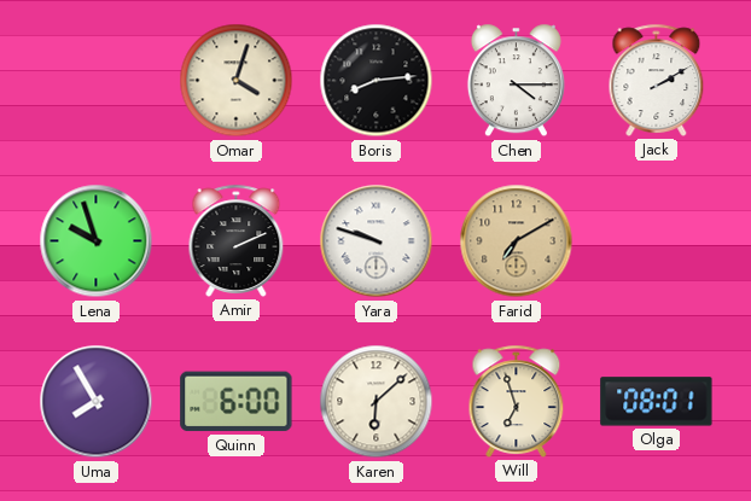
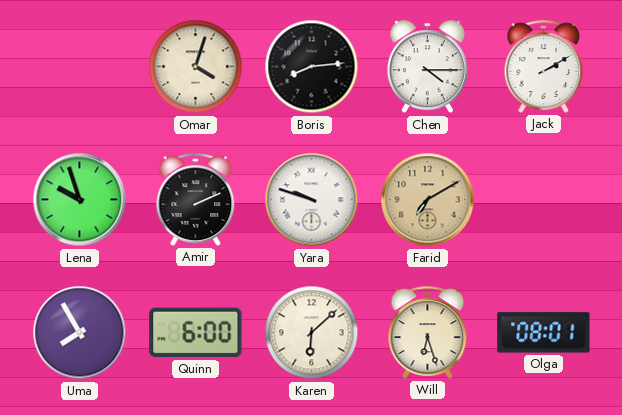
Will: 6:57 -> 6:27
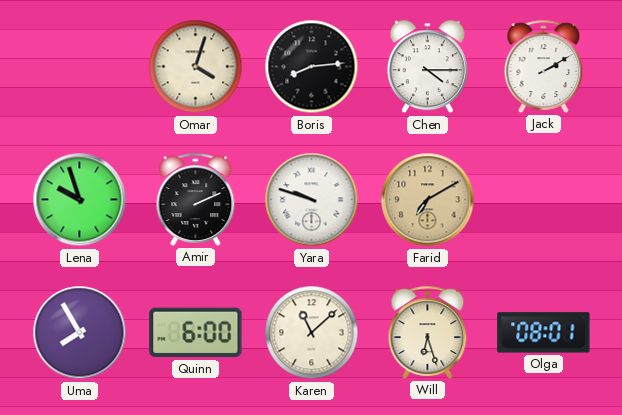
Karen: 6:08 -> 11:08
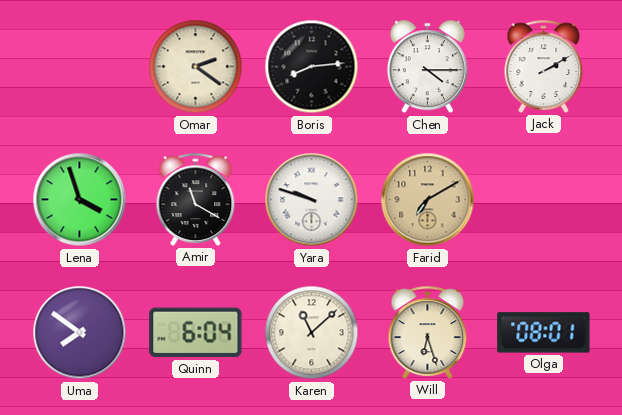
Omar: 4:03 -> 2:21
Lena: 9:57 -> 3:57
Amir: 2:11 -> 11:20
Uma: 7:55 -> 7:51
Quinn: 6:00 -> 6:04
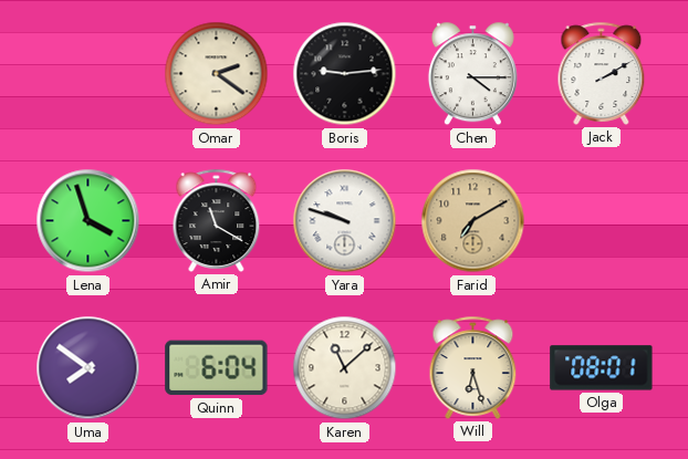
Boris: 8:14 -> 9:14
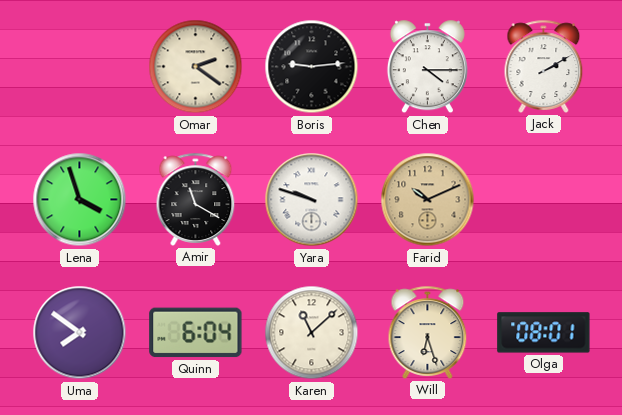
Farid: 7:10 -> 10:11
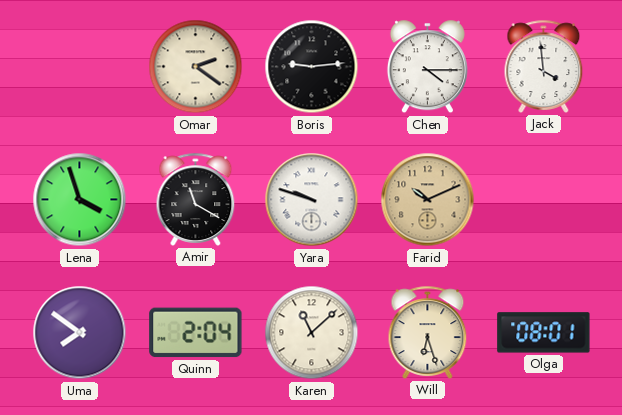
Jack: 2:10 -> 3:59
Quinn: 6:04 -> 2:04
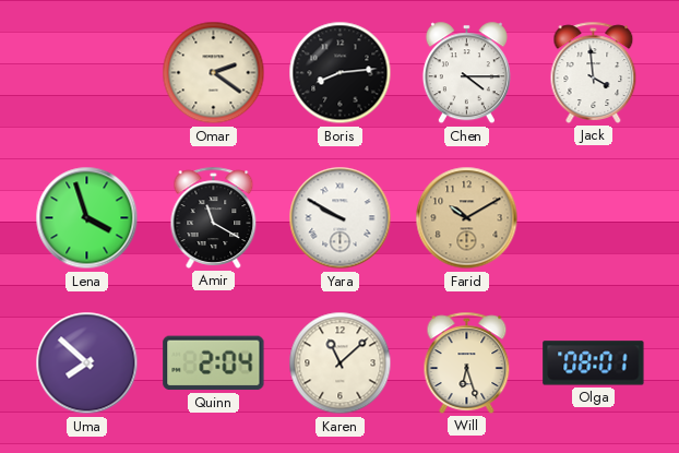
Boris: 9:14 -> 8:14
Yara: 9:48 -> 9:50
Farid: 10:11 -> 10:10
Uma: 7:51 -> 7:52
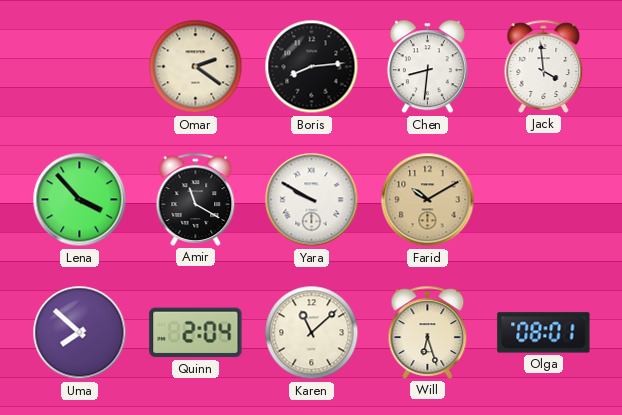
Chen: 4:15 -> 8:31
Lena: 3:57 -> 3:53
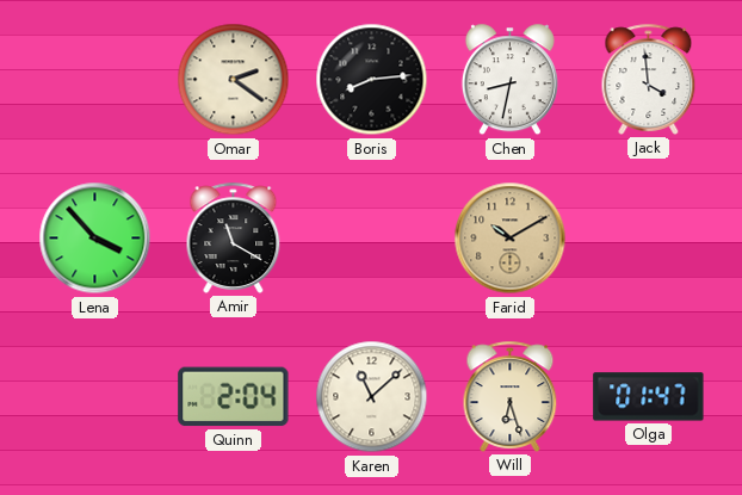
Chen: 8:31 -> 8:32
Yara: 9:50 -> none
Uma: 7:52 -> none
Olga: 08:01 -> 01:47
